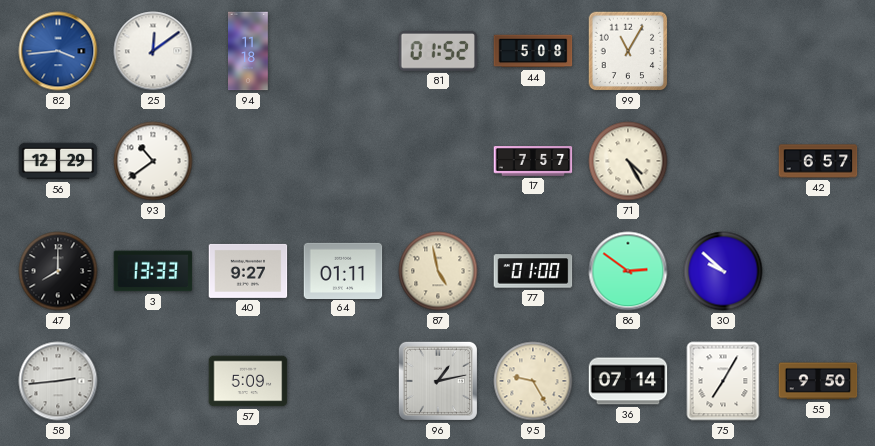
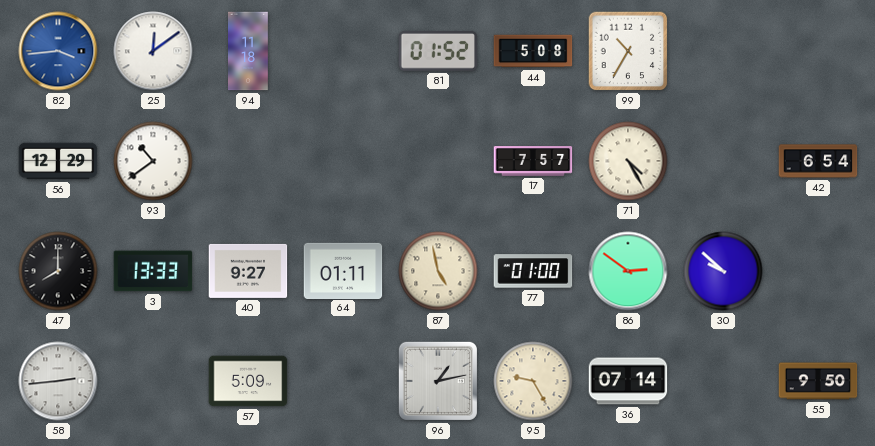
99: 11:05 -> 10:35
42: 6:57 -> 6:54
75: 7:05 -> none
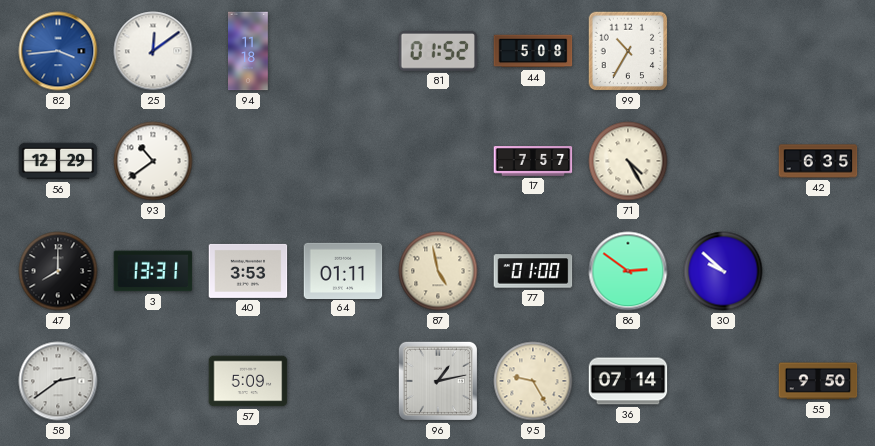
42: 6:54 -> 6:35
3: 13:33 -> 13:31
40: 9:27 -> 3:53
58: 2:44 -> 2:39
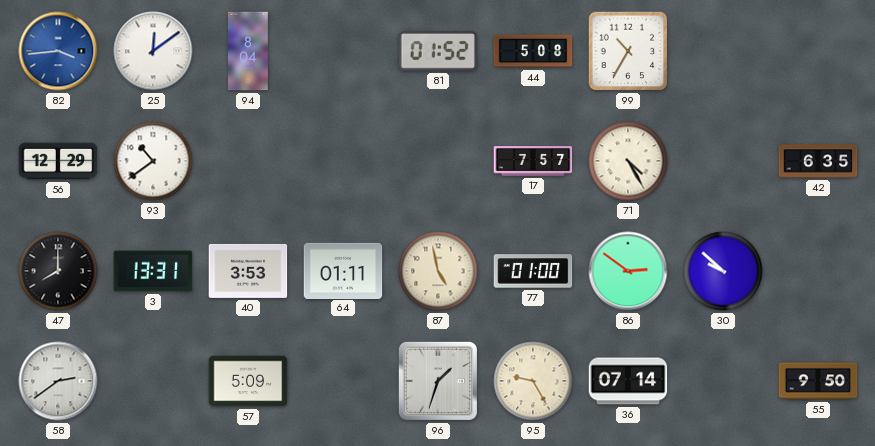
94: 11:18 -> 8:04
96: 1:13 -> 1:33
